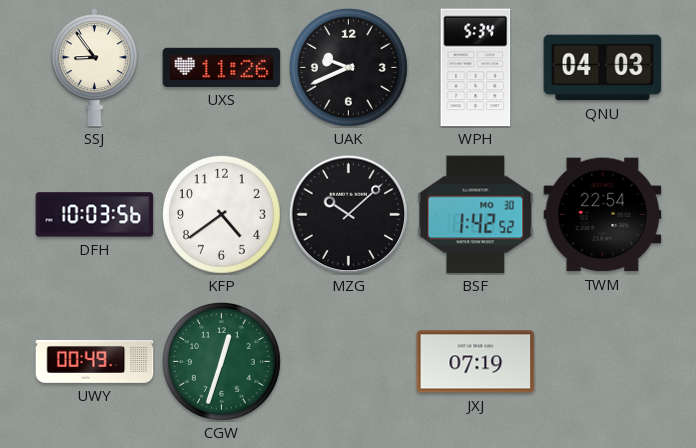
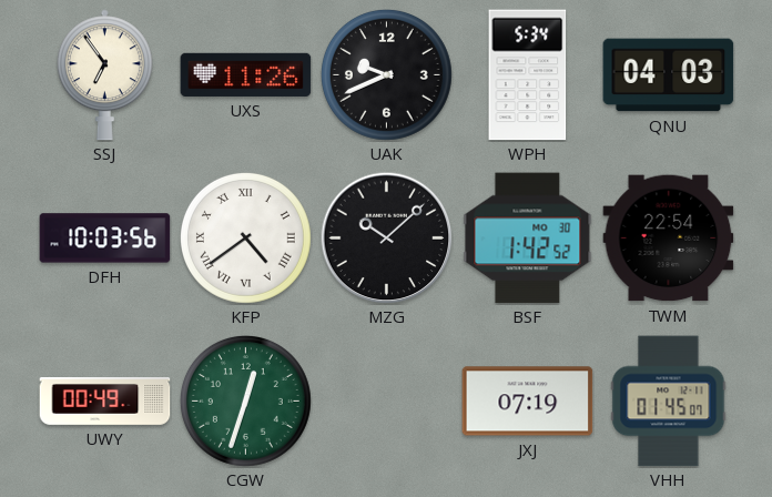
SSJ: 8:54 -> 6:54
KFP numerals: Arabic -> Roman
VHH: none -> 01:45
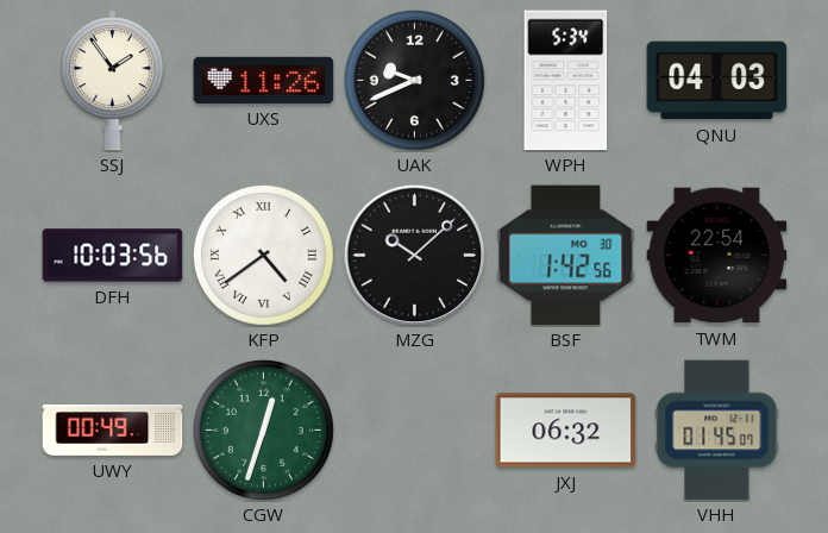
SSJ: 6:54 -> 1:54
BSF: 1:42:52 -> 1:42:56
JXJ: 07:19 -> 06:32
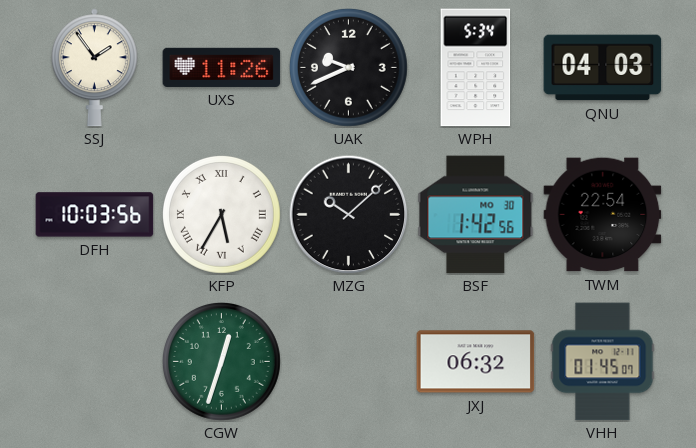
KFP: 4:39 -> 5:35
UWY: 00:49 -> none
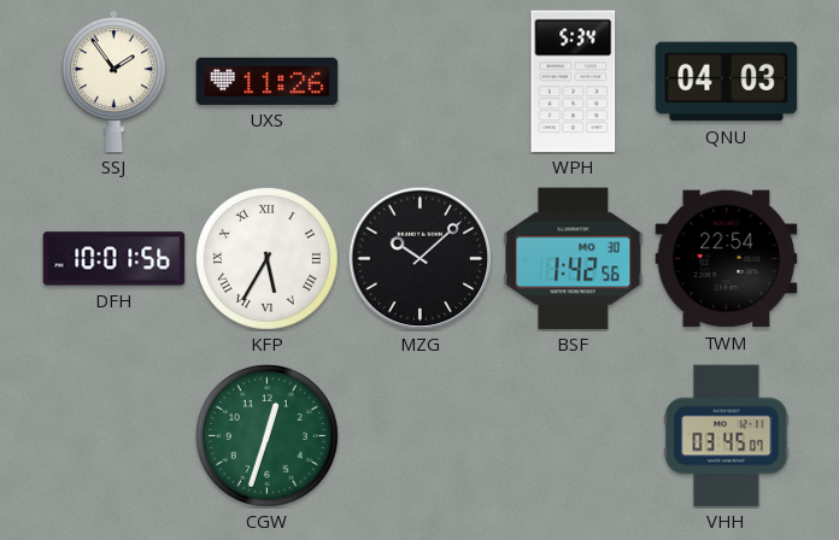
UAK: 9:41 -> none
DFH: 10:03 -> 10:01
JXJ: 06:32 -> none
VHH: 01:45 -> 03:45
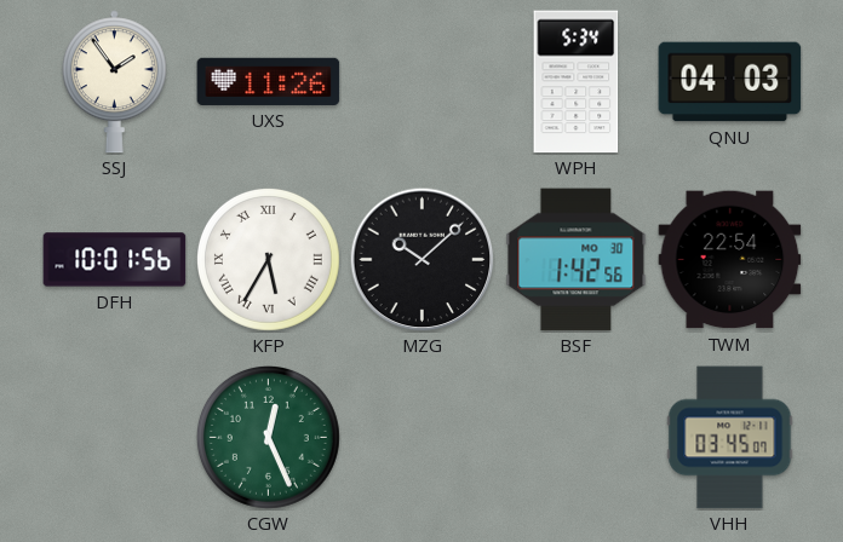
CGW: 12:33 -> 12:26
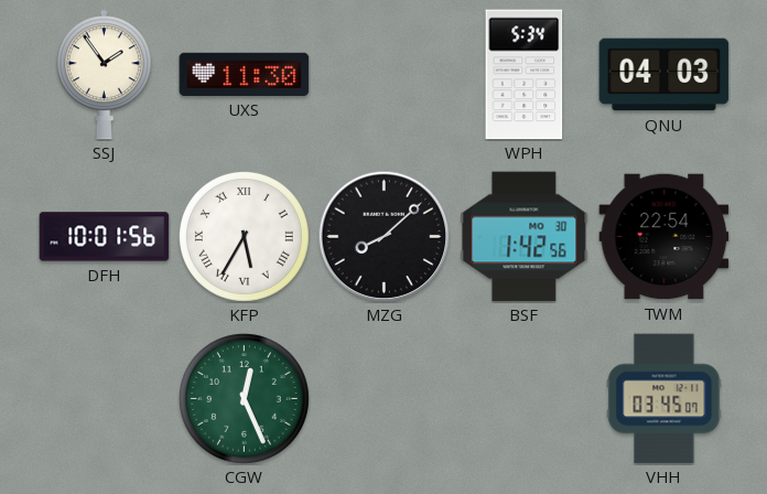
UXS: 11:26 -> 11:30
MZG: 10:08 -> 8:08
